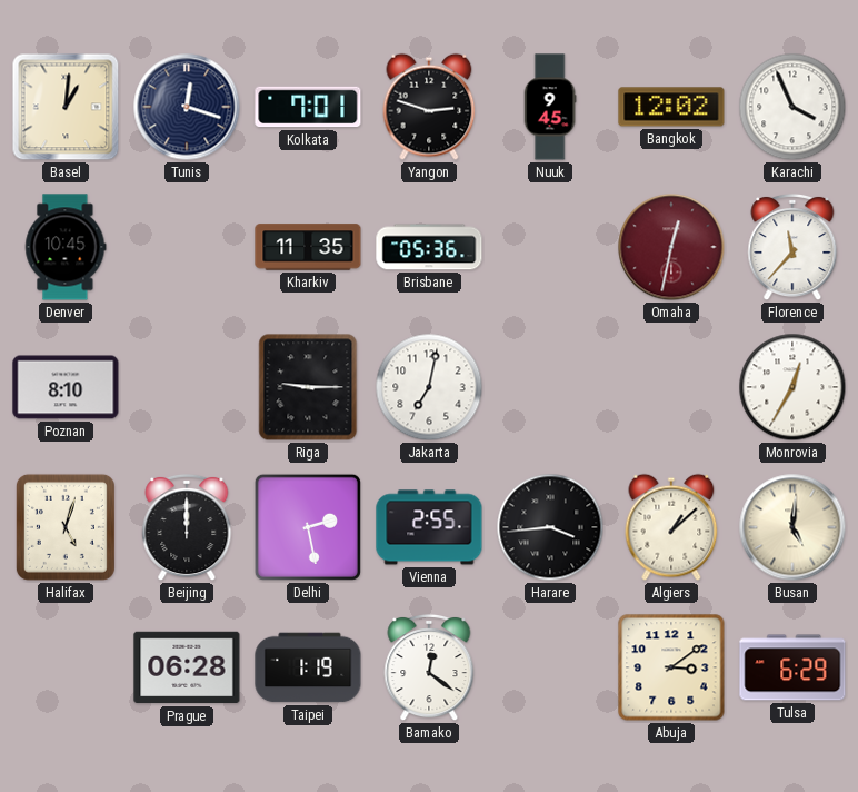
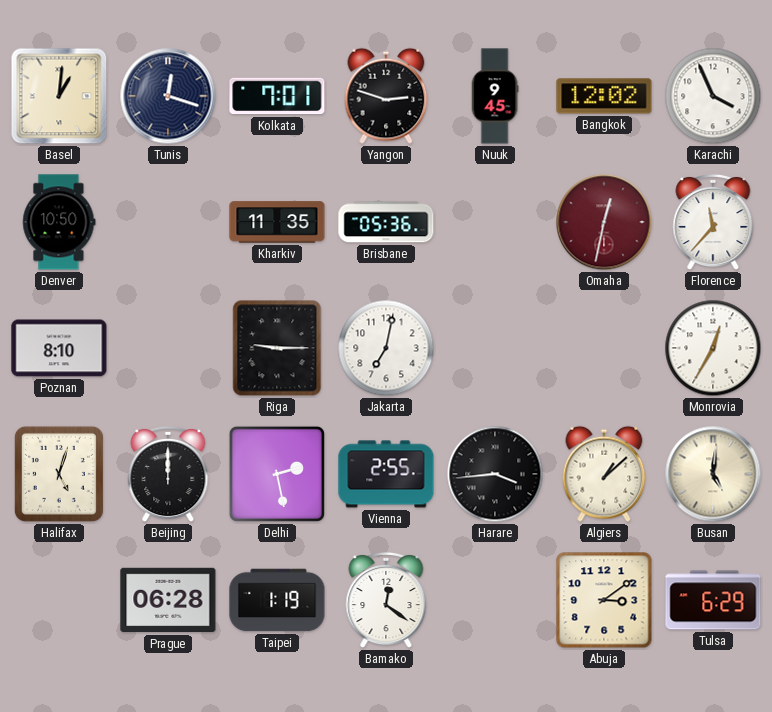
Denver: 10:45 -> 10:50
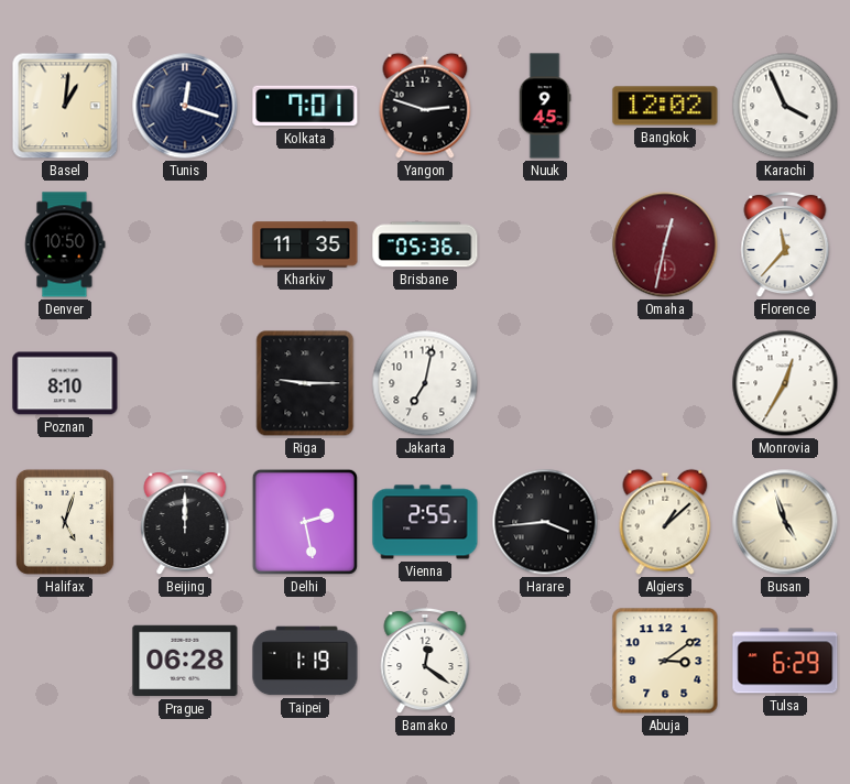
Busan: 5:01 -> 4:57
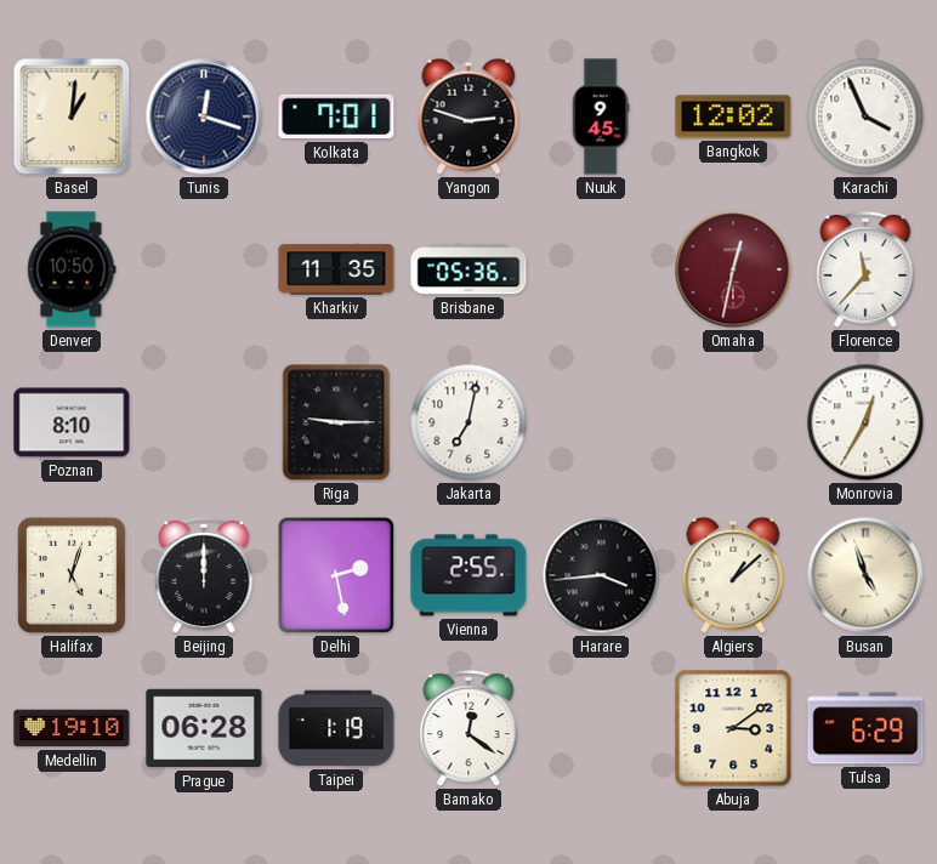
Medellin: none -> 19:10
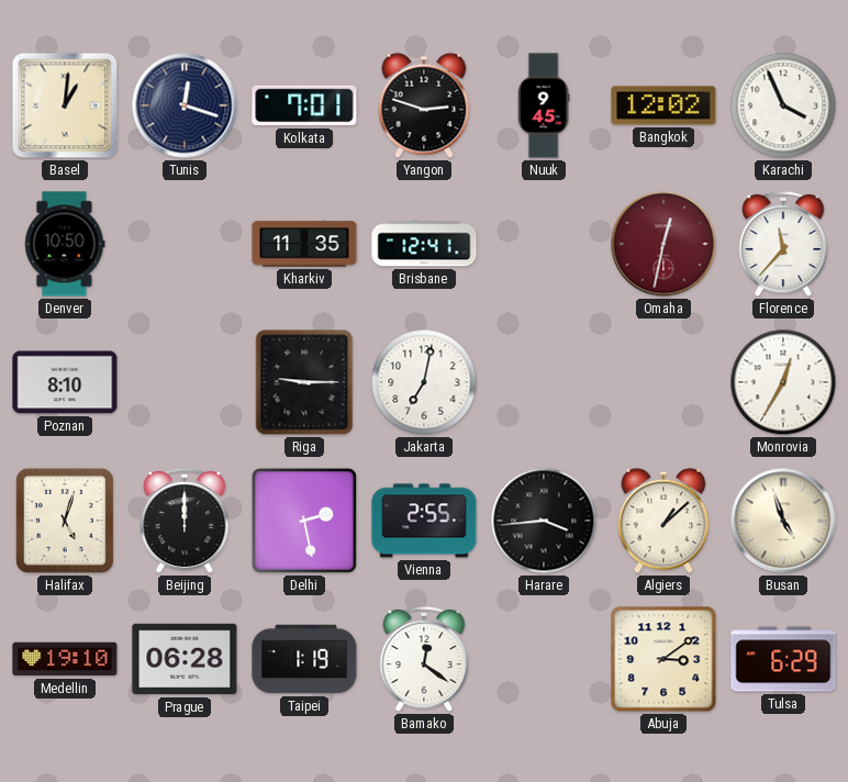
Brisbane: 05:36 -> 12:41
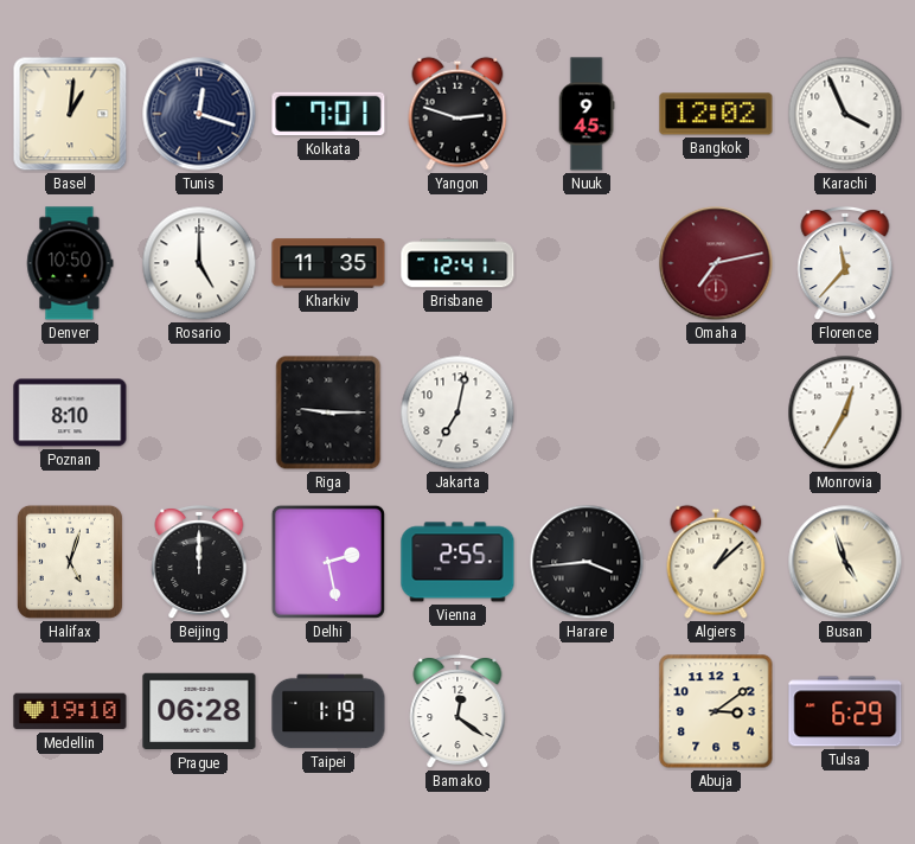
Rosario: none -> 5:00
Omaha: 12:32 -> 7:13
